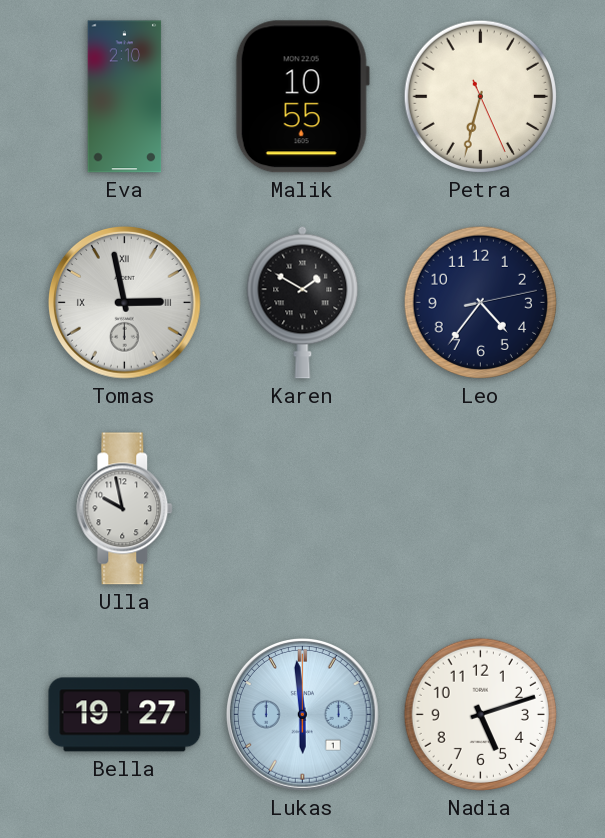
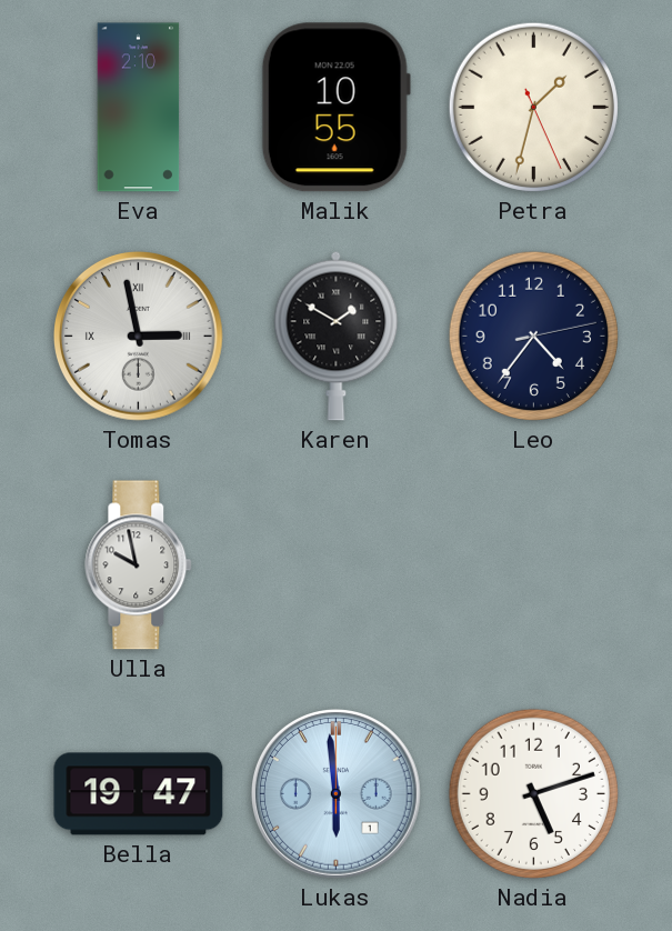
Petra: 6:32 -> 1:32
Bella: 19:27 -> 19:47
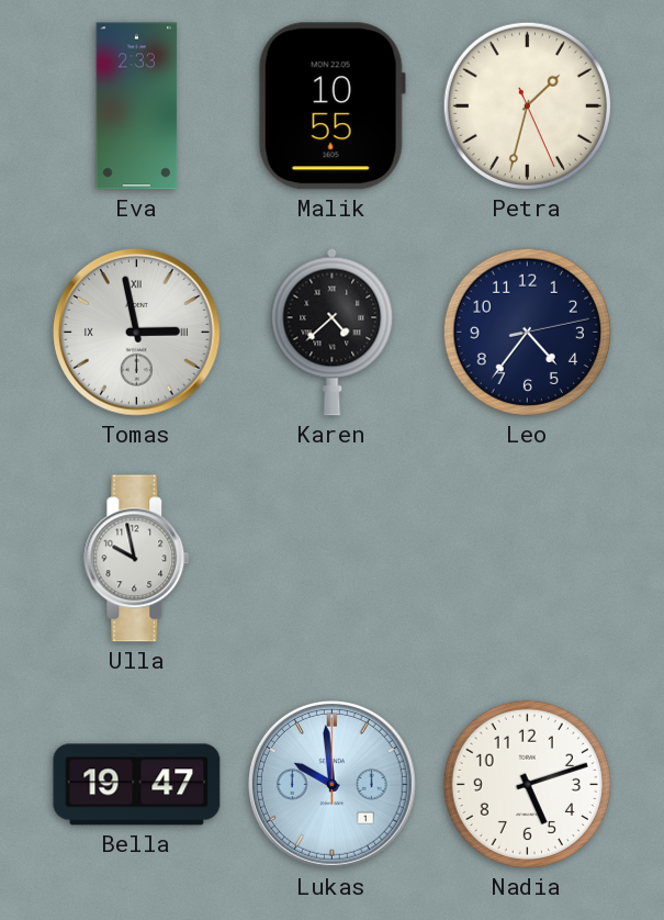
Eva: 2:10 -> 2:33
Karen: 1:50 -> 4:38
Lukas: 5:59 -> 9:59
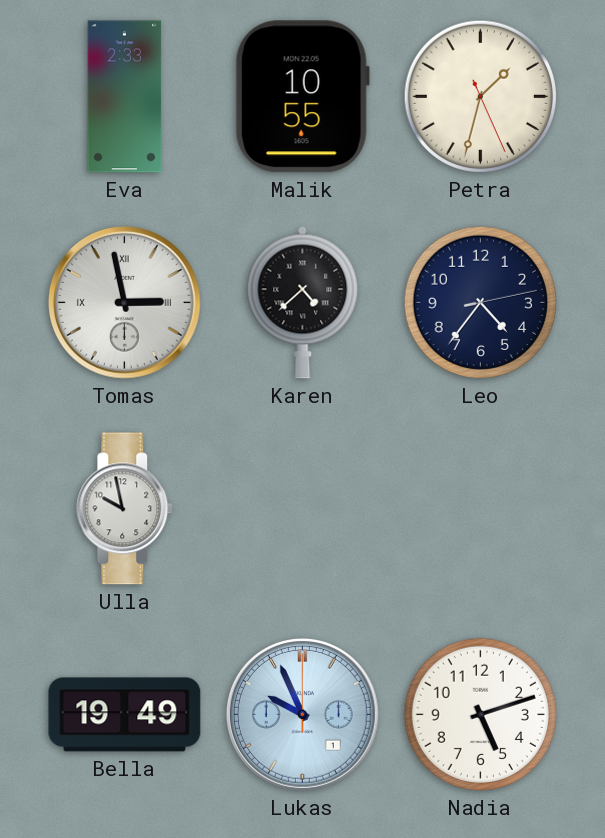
Bella: 19:47 -> 19:49
Lukas: 9:59 -> 9:56
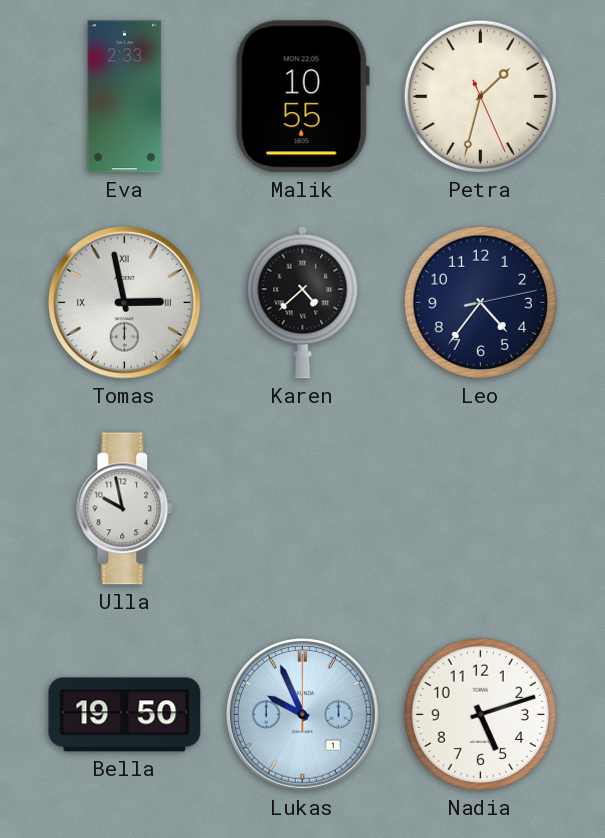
Bella: 19:49 -> 19:50
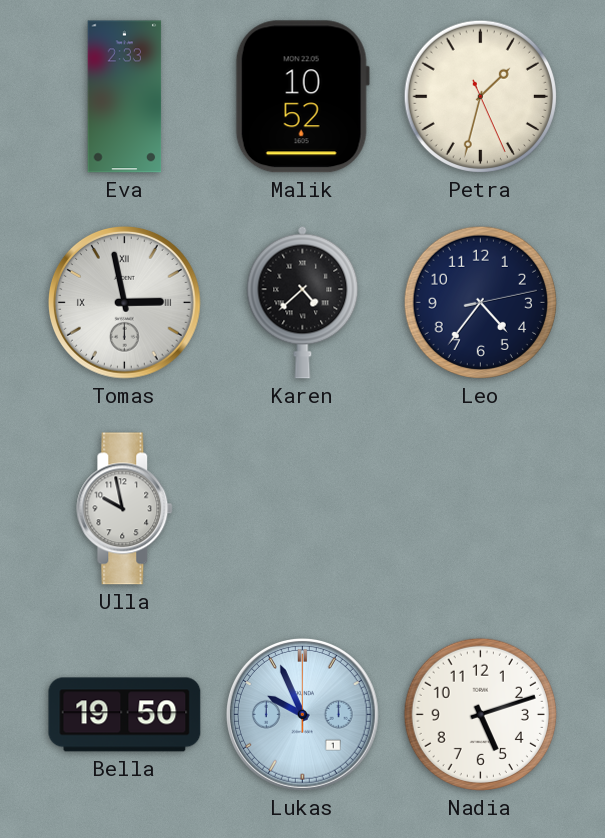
Malik: 10:55 -> 10:52
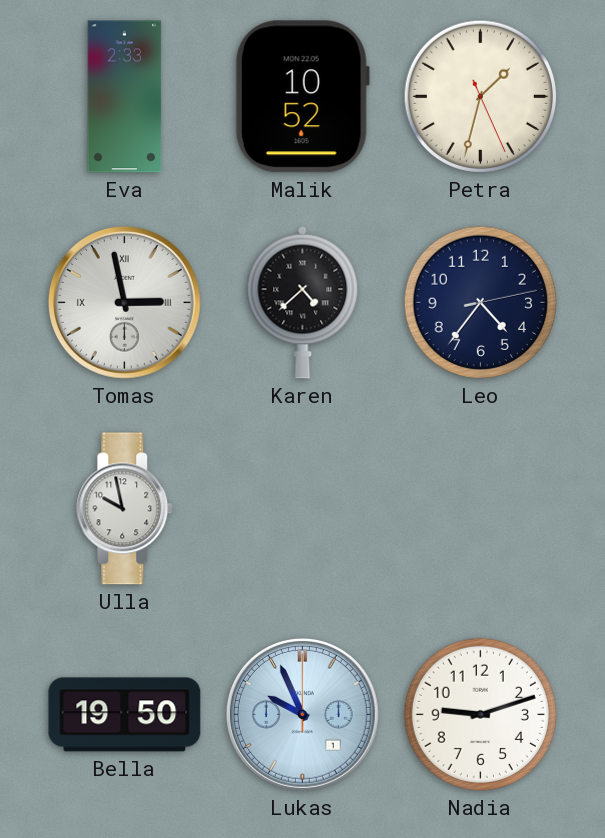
Nadia: 5:12 -> 9:12
